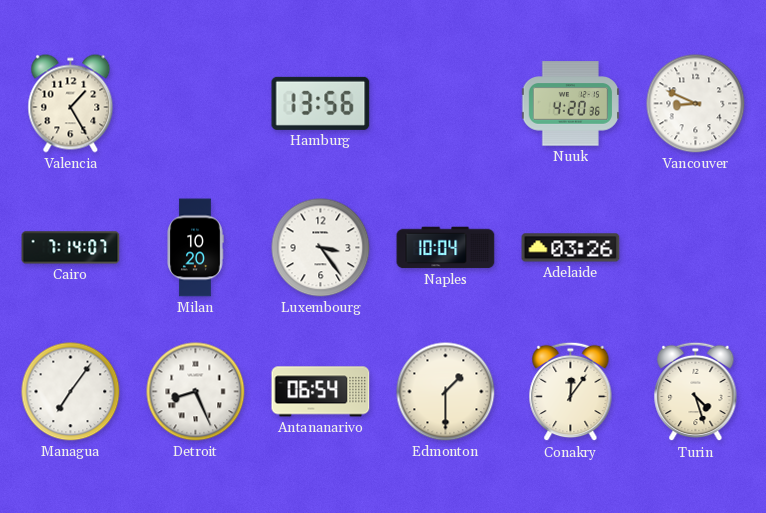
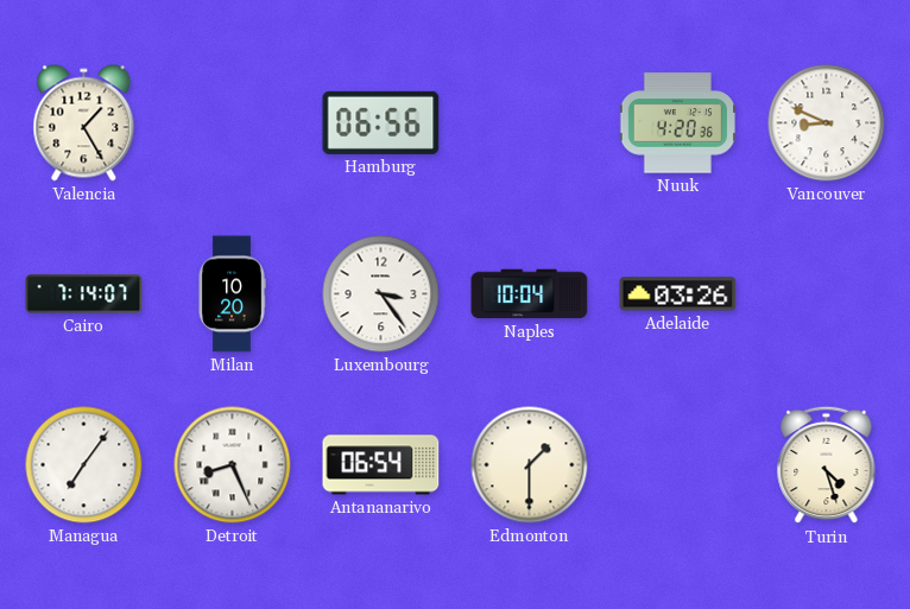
Hamburg: 13:56 -> 06:56
Conakry: 12:06 -> none
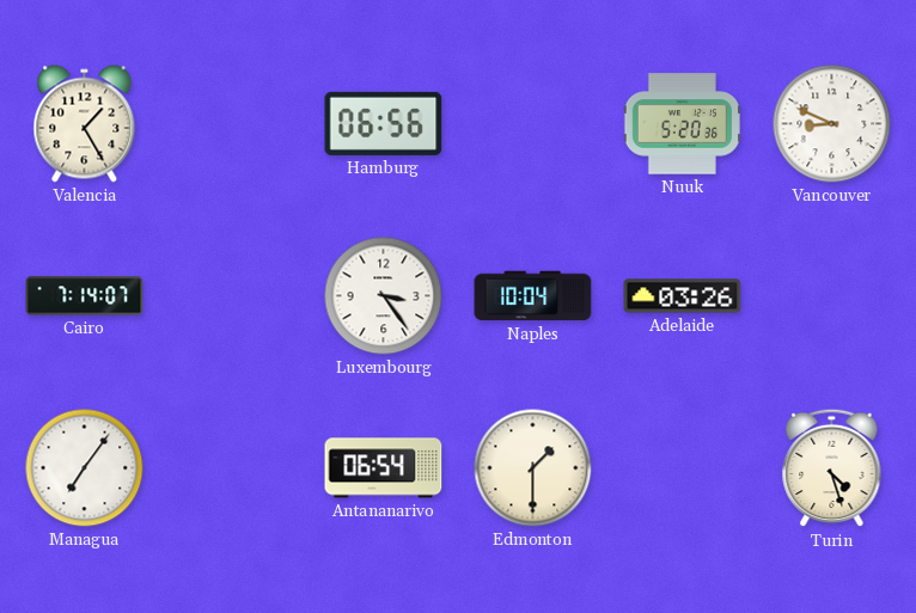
Nuuk: 4:20 -> 5:20
Milan: 10:20 -> none
Detroit: 8:26 -> none
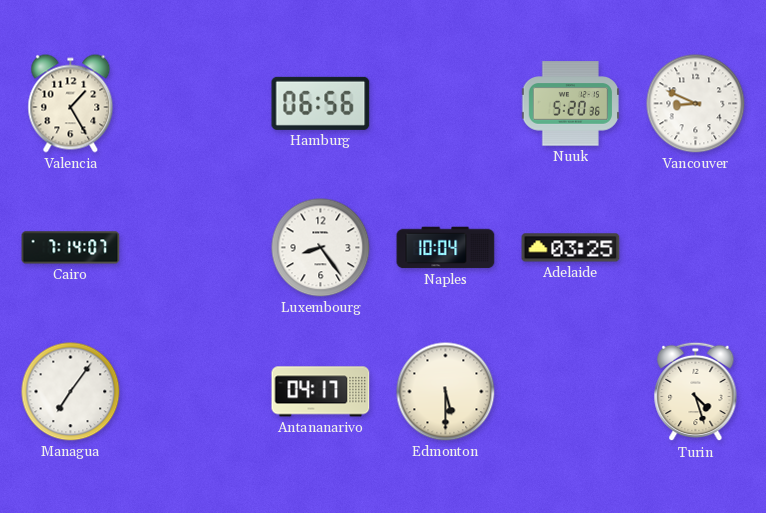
Luxembourg: 3:24 -> 8:24
Adelaide: 03:26 -> 03:25
Antananarivo: 06:54 -> 04:17
Edmonton: 1:30 -> 5:30
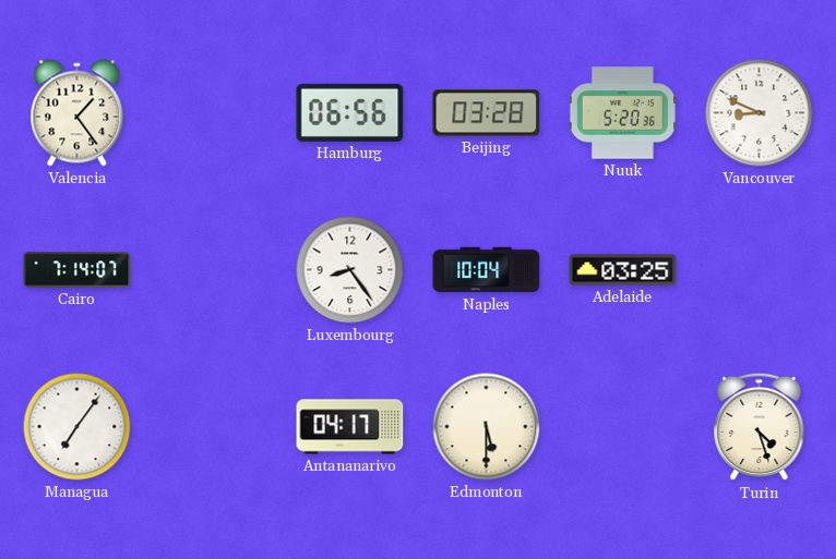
Valencia: 1:25 -> 1:24
Beijing: none -> 03:28
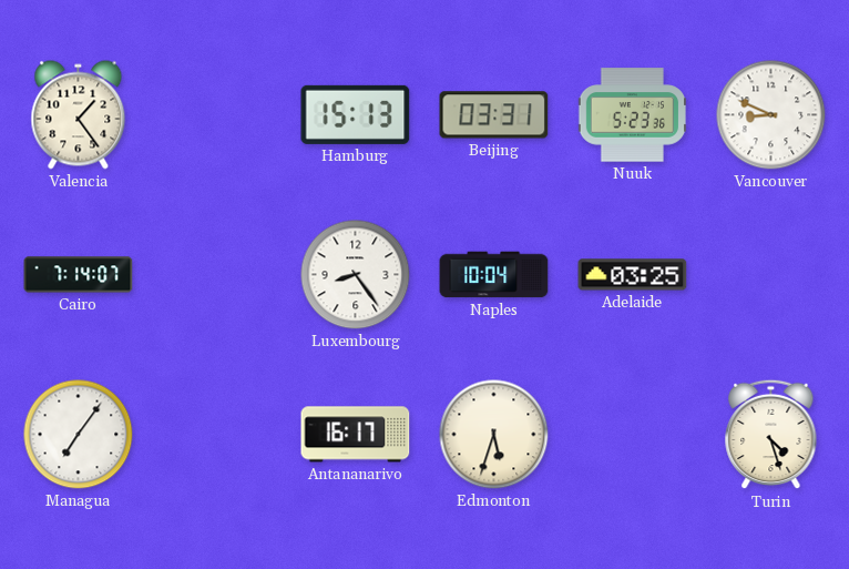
Hamburg: 06:56 -> 15:13
Beijing: 03:28 -> 03:31
Nuuk: 5:20 -> 5:23
Antananarivo: 04:17 -> 16:17
Edmonton: 5:30 -> 5:33
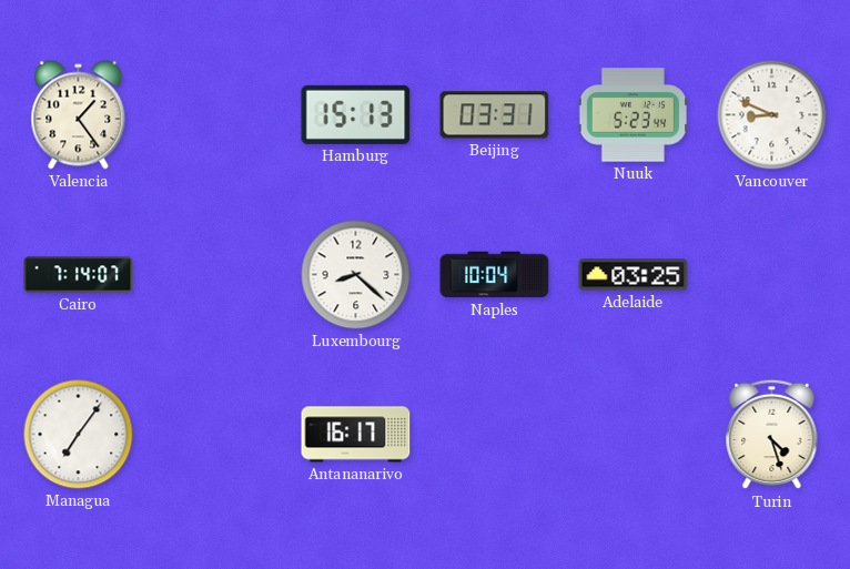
Nuuk: 5:23:36 -> 5:23:44
Luxembourg: 8:24 -> 8:22
Edmonton: 5:33 -> none
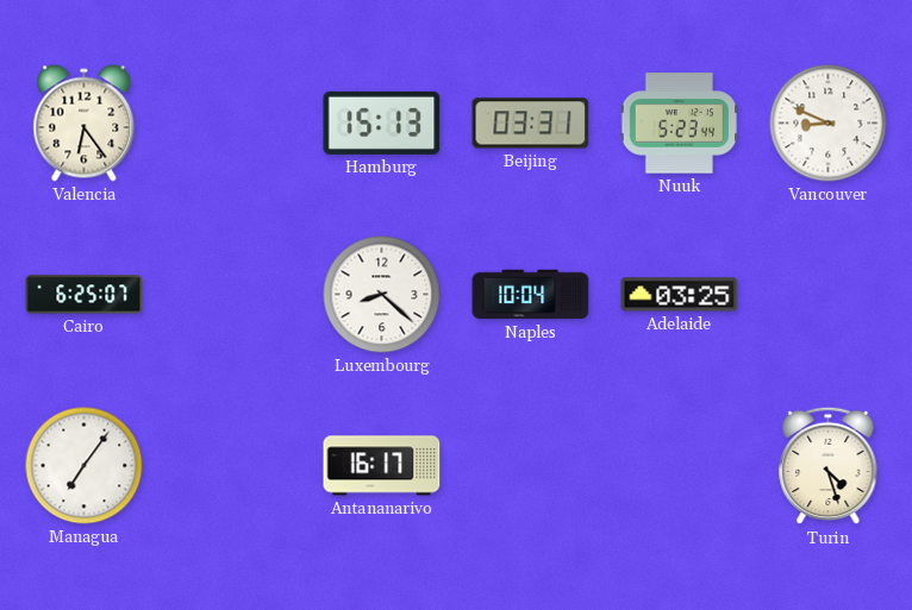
Valencia: 1:24 -> 6:24
Cairo: 7:14 -> 6:25
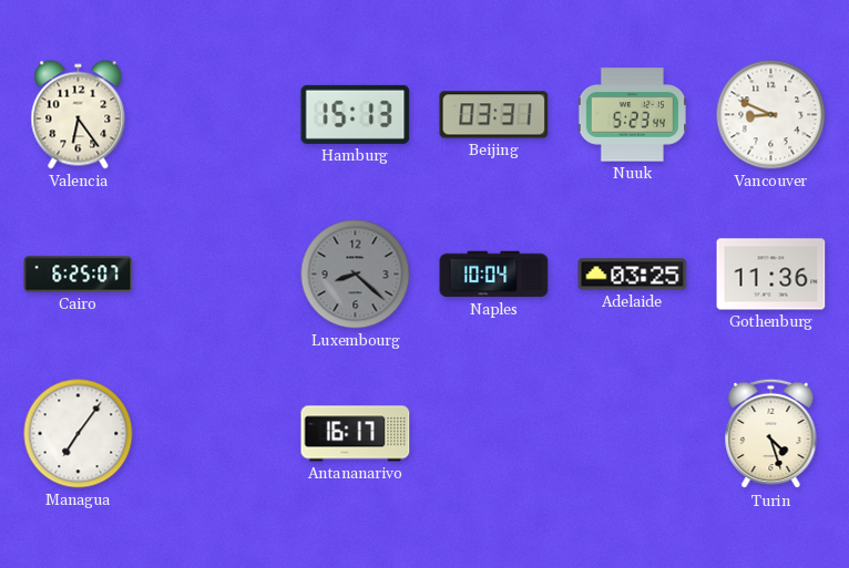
Luxembourg dial: white -> grey
Gothenburg: none -> 11:36
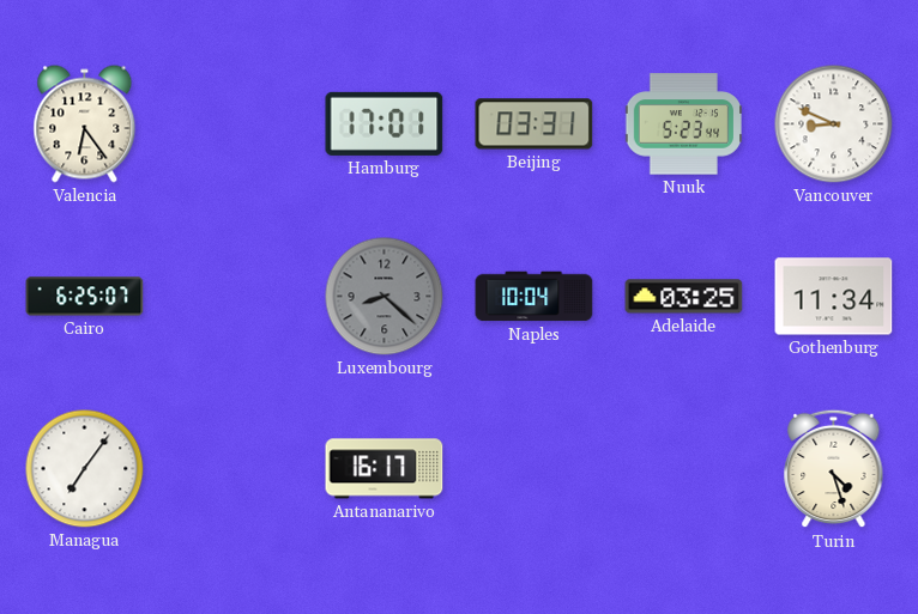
Hamburg: 15:13 -> 17:01
Gothenburg: 11:36 -> 11:34
